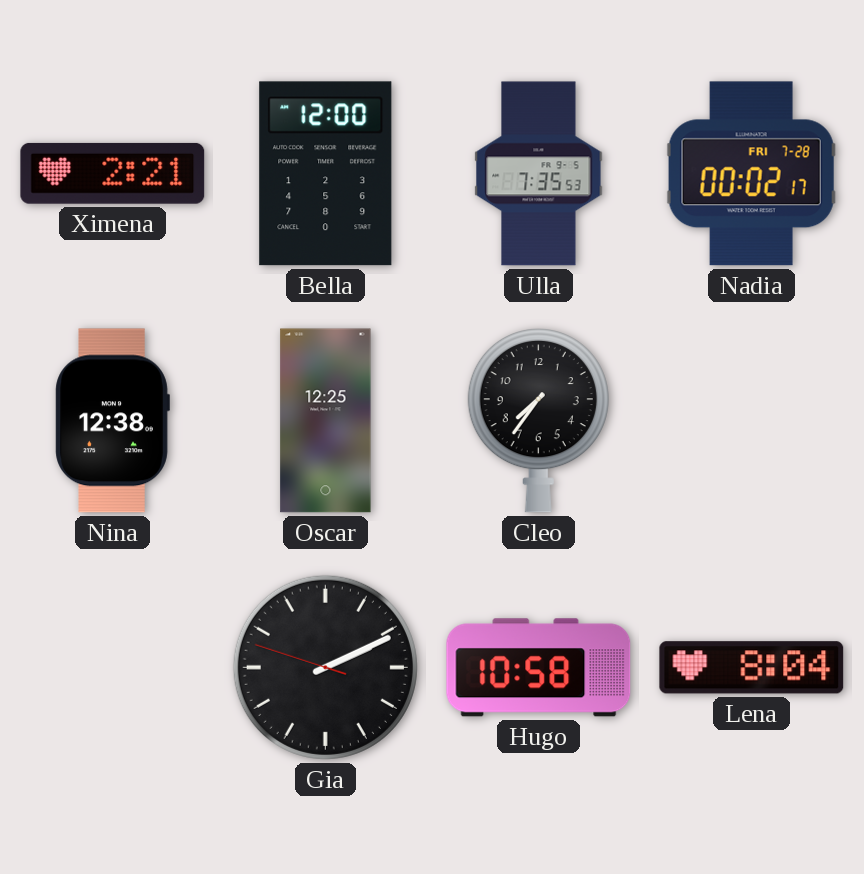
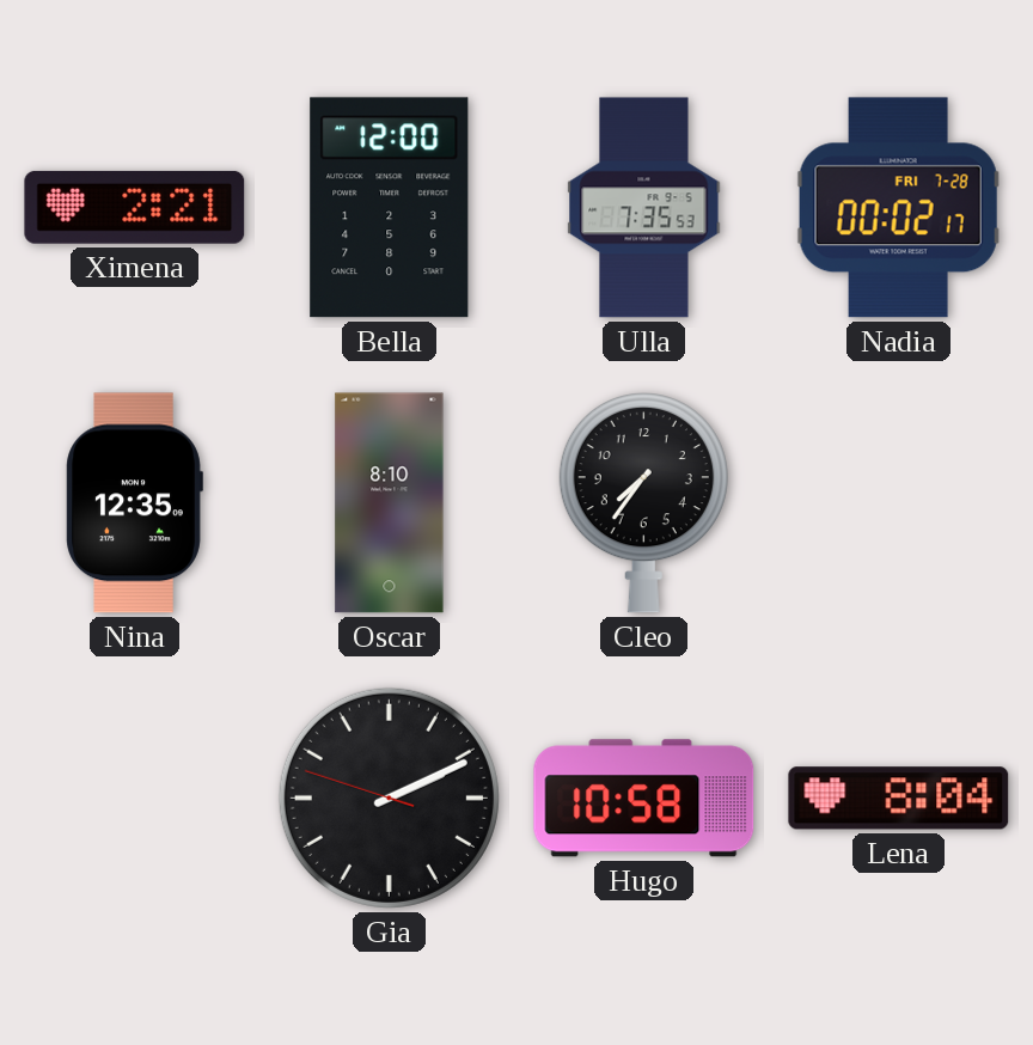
Nina: 12:38 -> 12:35
Oscar: 12:25 -> 8:10
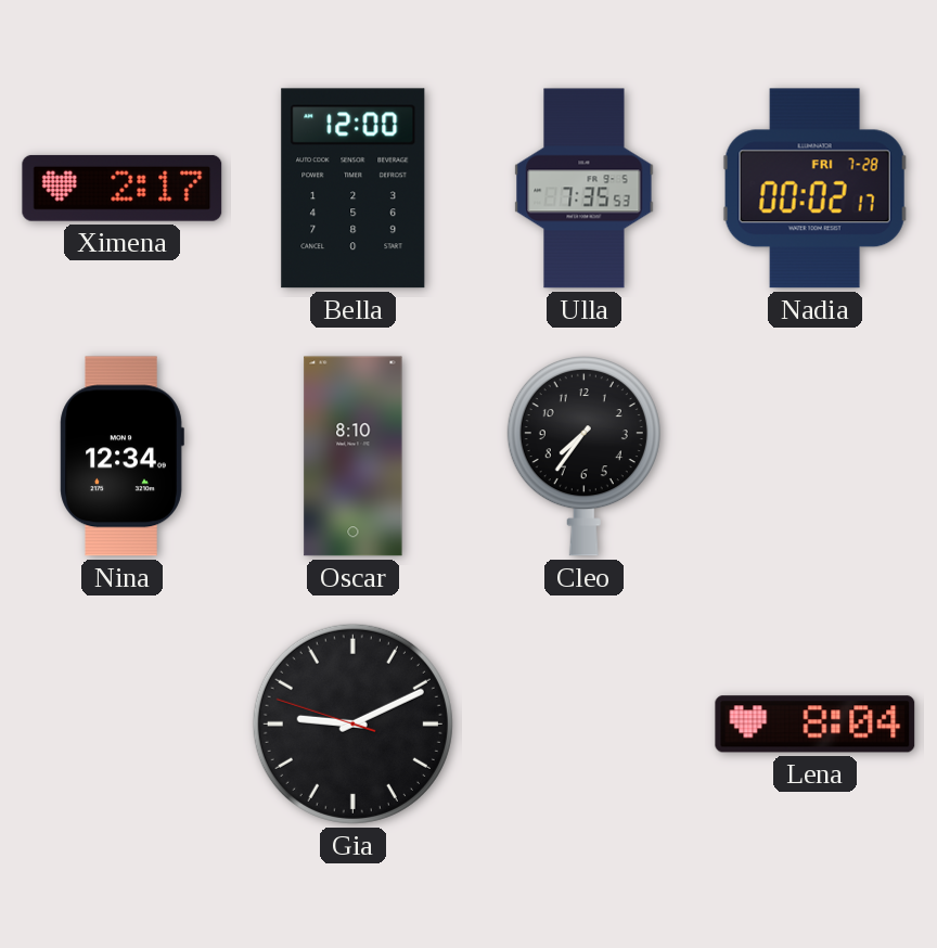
Ximena: 2:21 -> 2:17
Nina: 12:35 -> 12:34
Gia: 2:10 -> 9:10
Hugo: 10:58 -> none
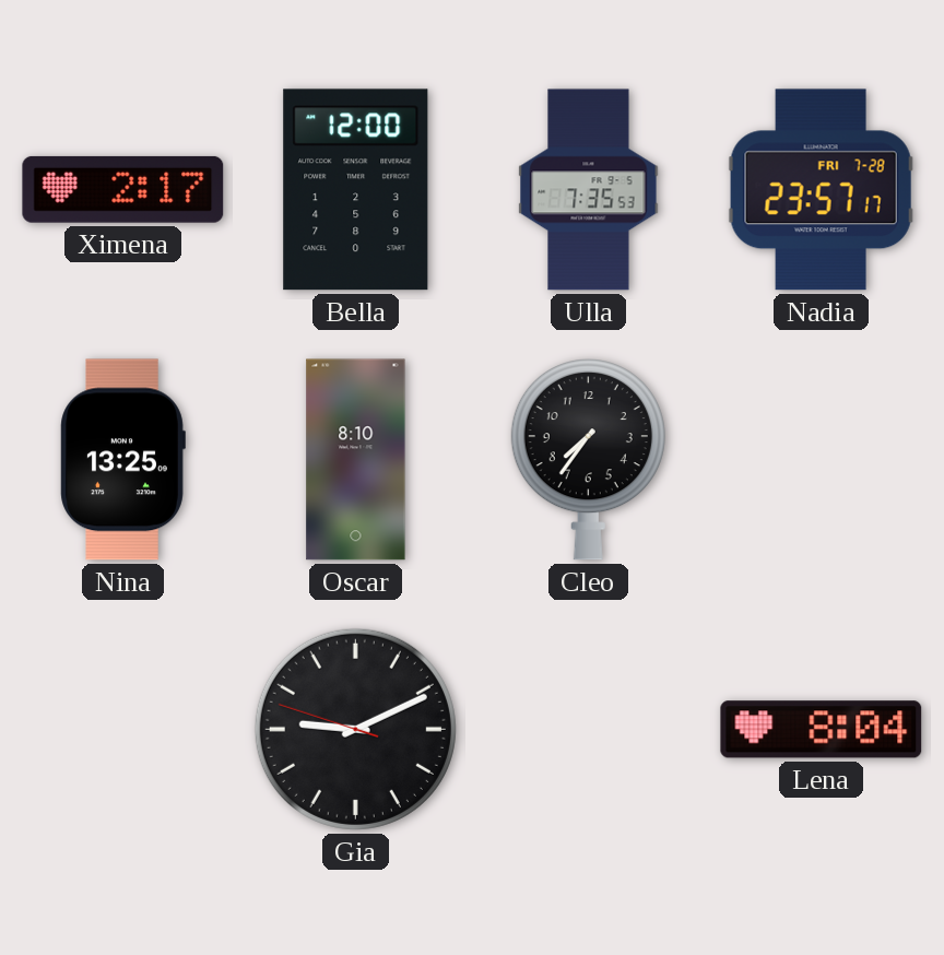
Nadia: 00:02 -> 23:57
Nina: 12:34 -> 13:25
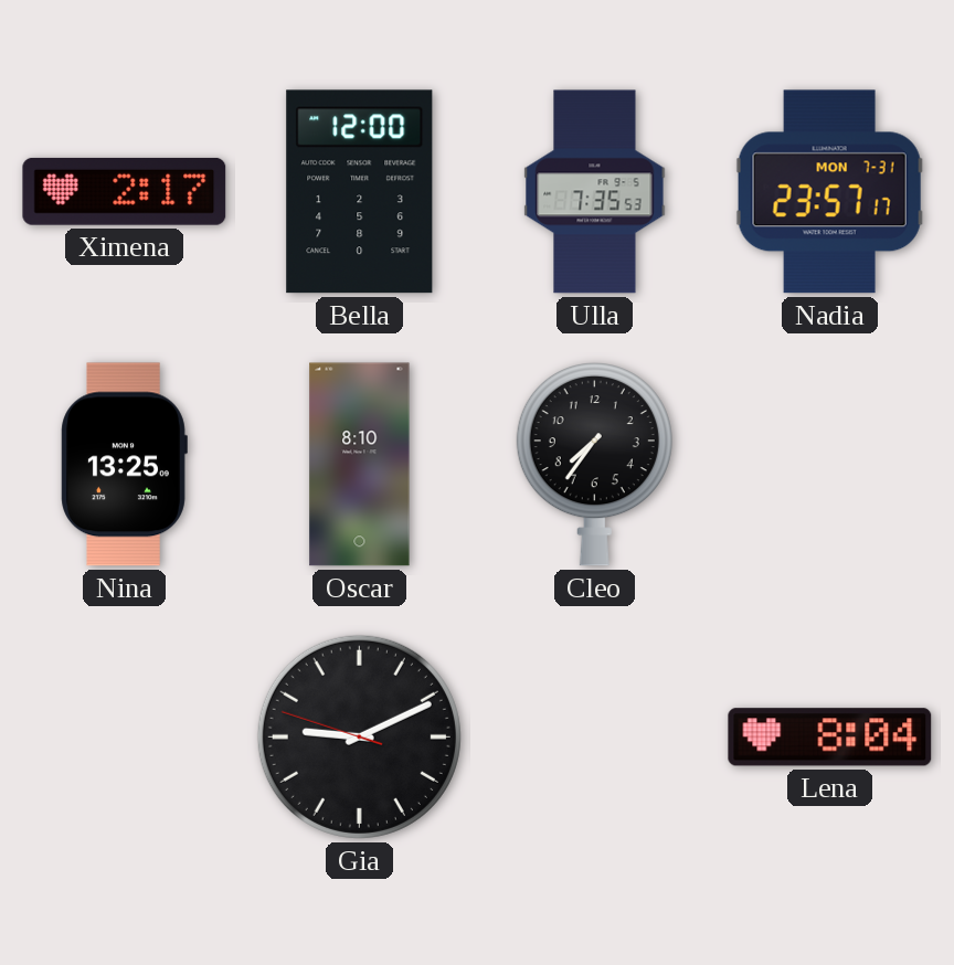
Nadia date: FRI 7-28 -> MON 7-31
